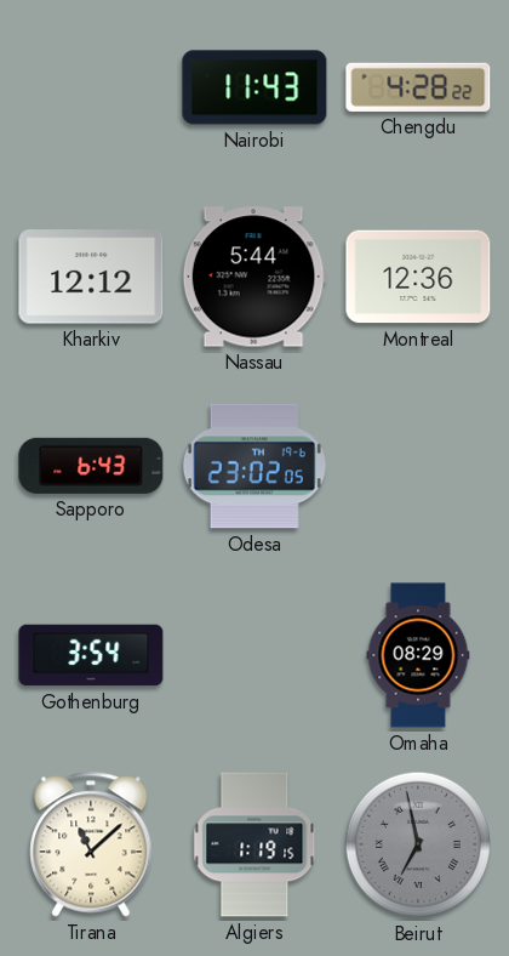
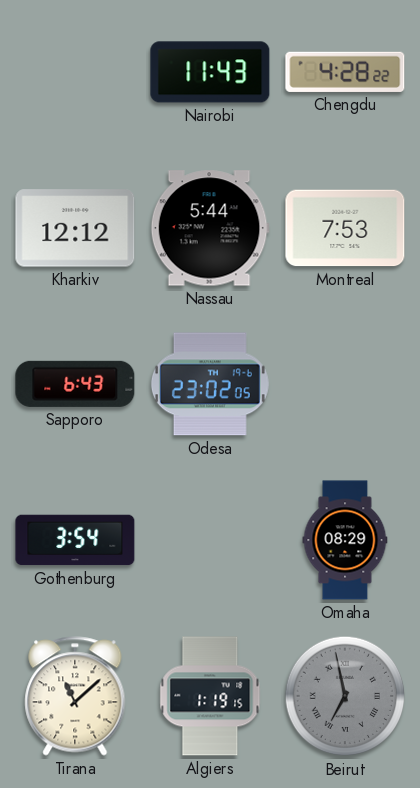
Montreal: 12:36 -> 7:53
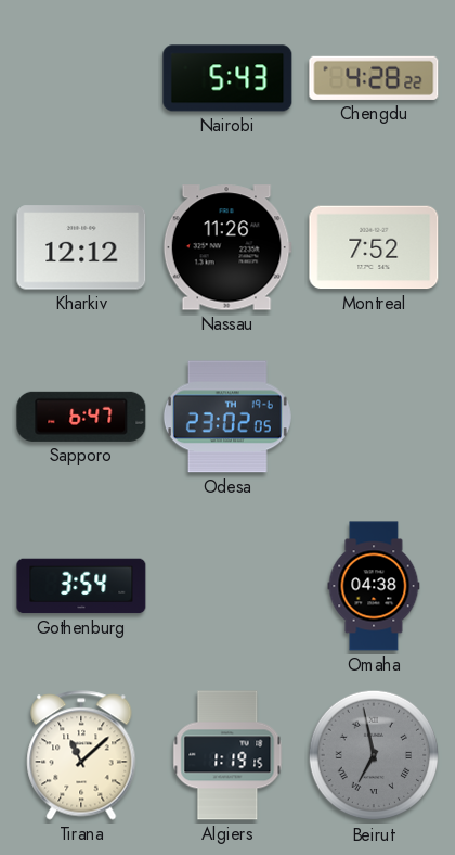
Nairobi: 11:43 -> 5:43
Nassau: 5:44 -> 11:26
Montreal: 7:53 -> 7:52
Sapporo: 6:43 -> 6:47
Omaha: 08:29 -> 04:38
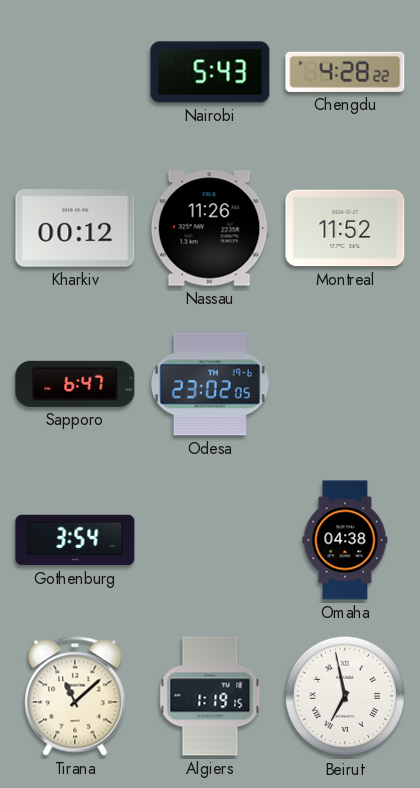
Kharkiv: 12:12 -> 00:12
Montreal: 7:52 -> 11:52
Beirut dial: grey -> white
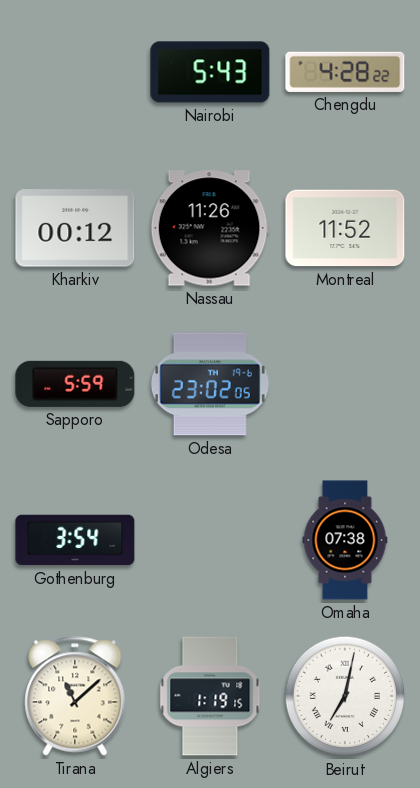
Sapporo: 6:47 -> 5:59
Omaha: 04:38 -> 07:38
Beirut: 6:58 -> 7:02
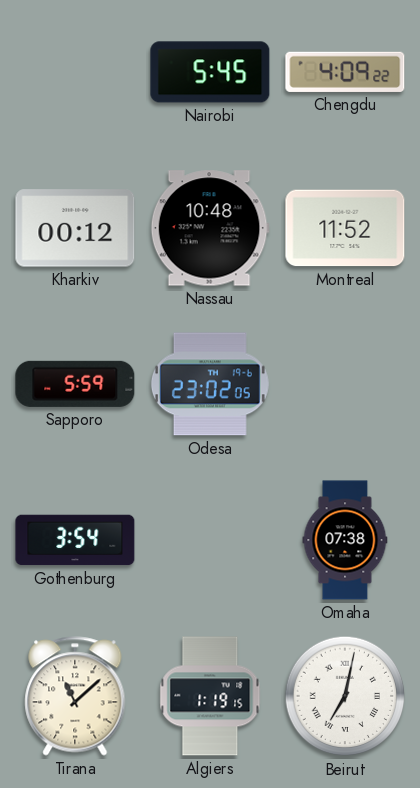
Nairobi: 5:43 -> 5:45
Chengdu: 4:28 -> 4:09
Nassau: 11:26 -> 10:48
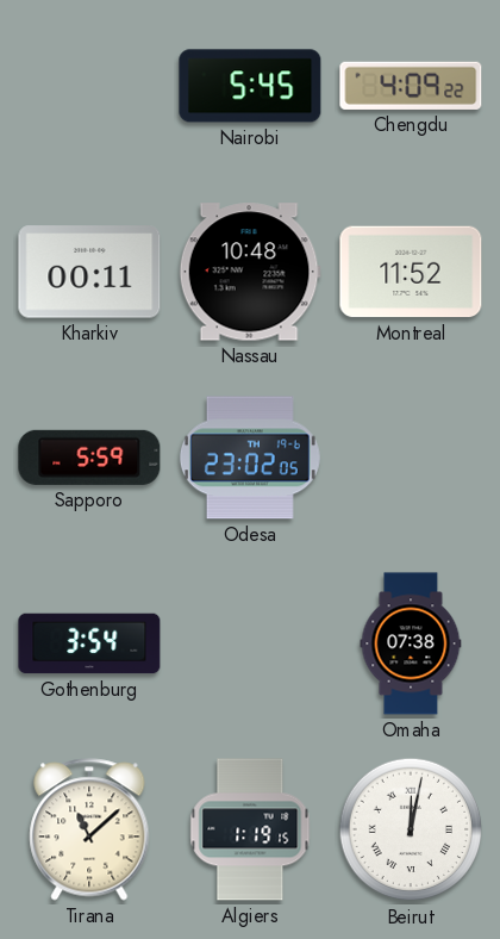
Kharkiv: 00:12 -> 00:11
Beirut: 7:02 -> 12:02
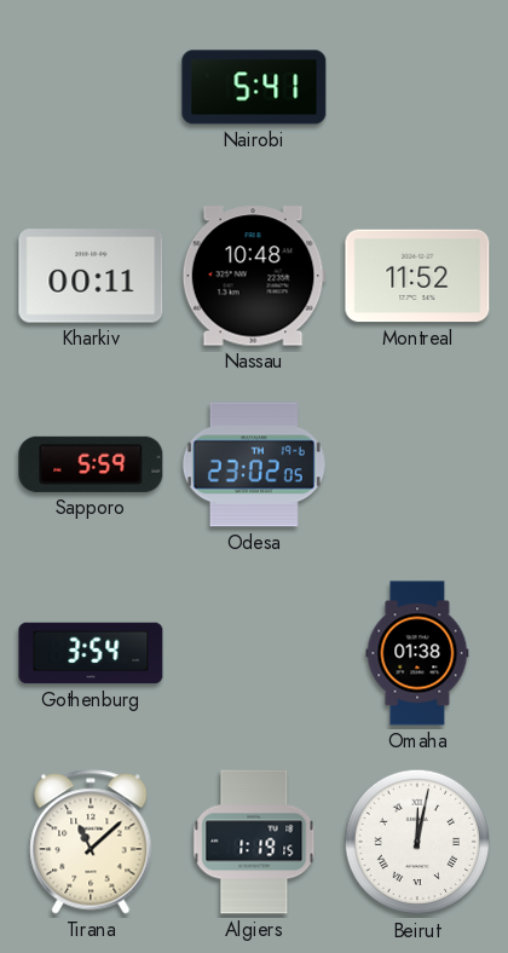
Nairobi: 5:45 -> 5:41
Chengdu: 4:09 -> none
Omaha: 07:38 -> 01:38
